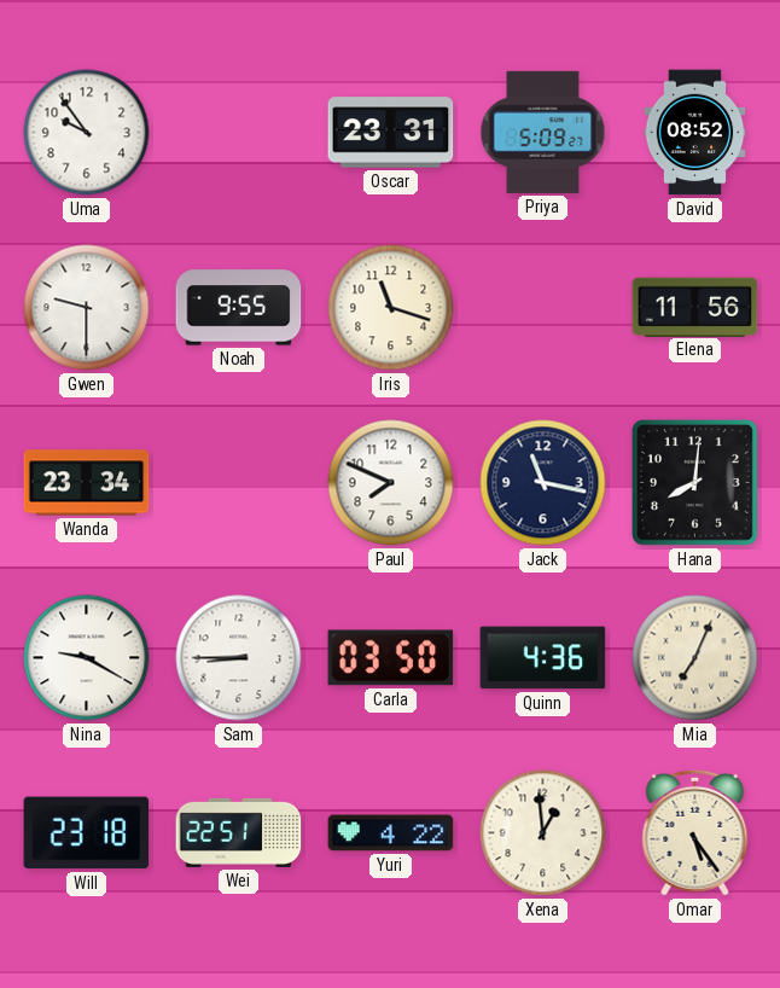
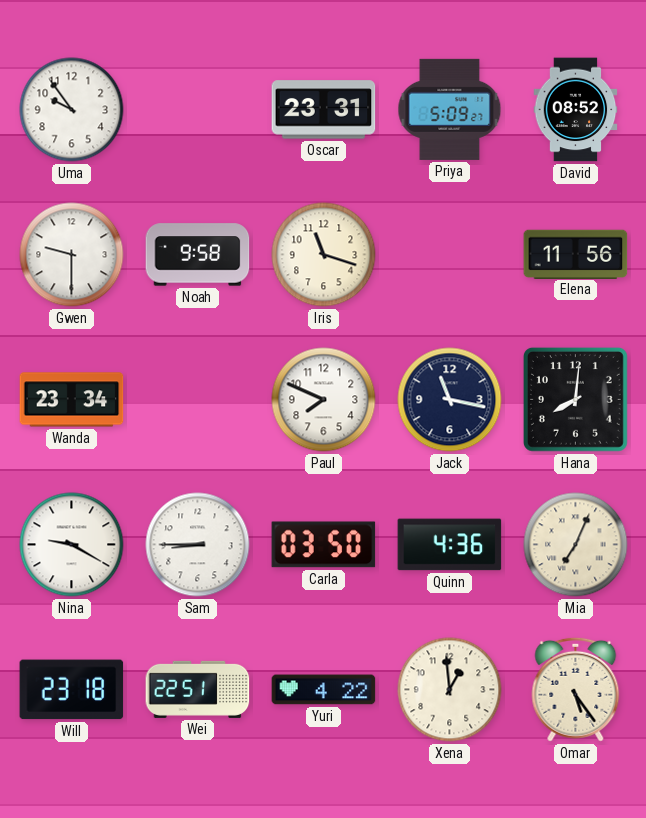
Noah: 9:55 -> 9:58
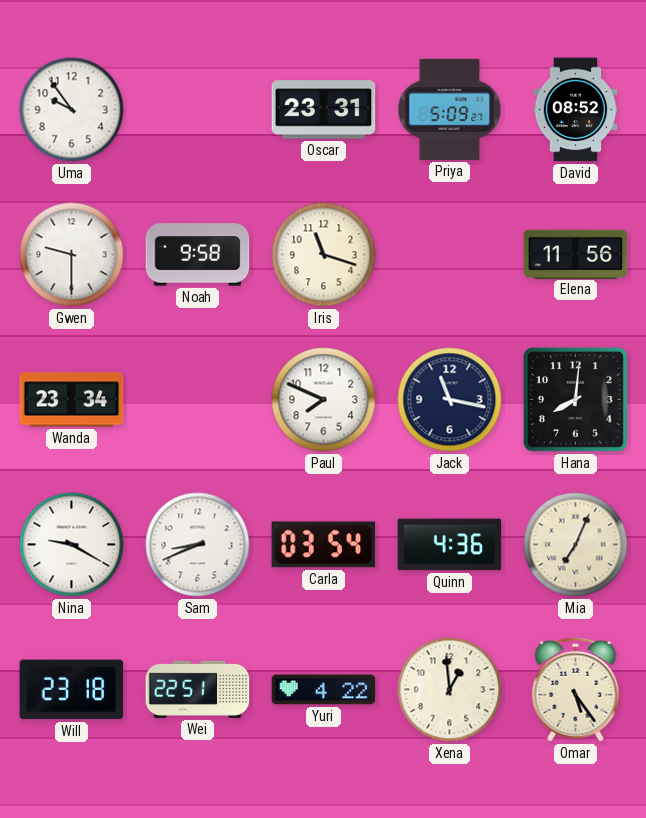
Sam: 8:45 -> 8:41
Carla: 03:50 -> 03:54
